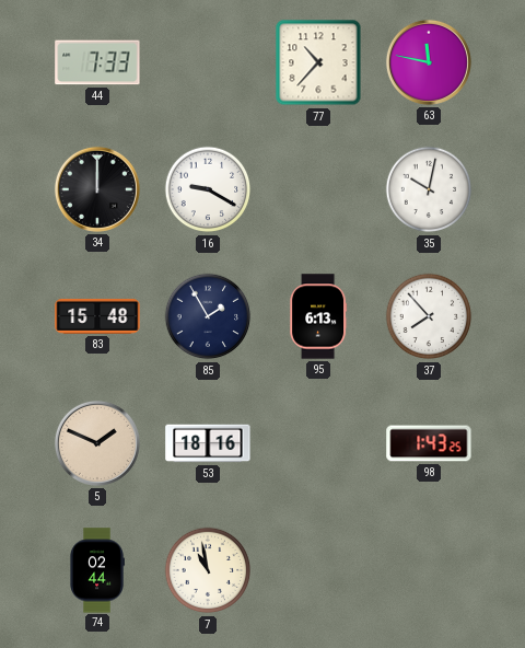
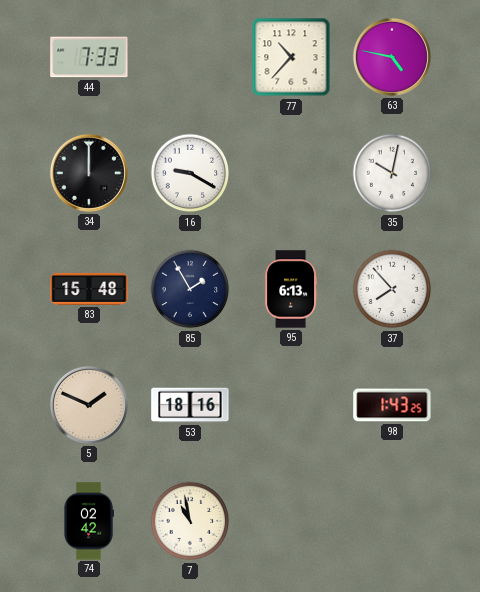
63: 11:47 -> 4:47
74: 02:44 -> 02:42
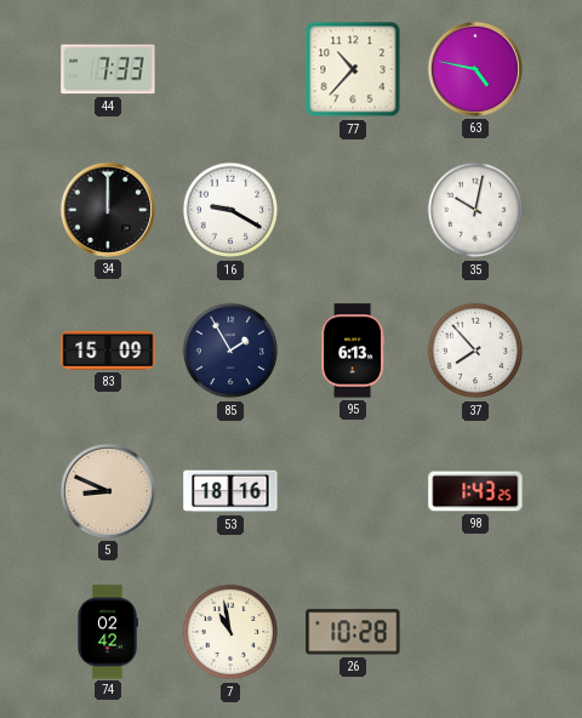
83: 15:48 -> 15:09
5: 1:49 -> 8:49
26: none -> 10:28
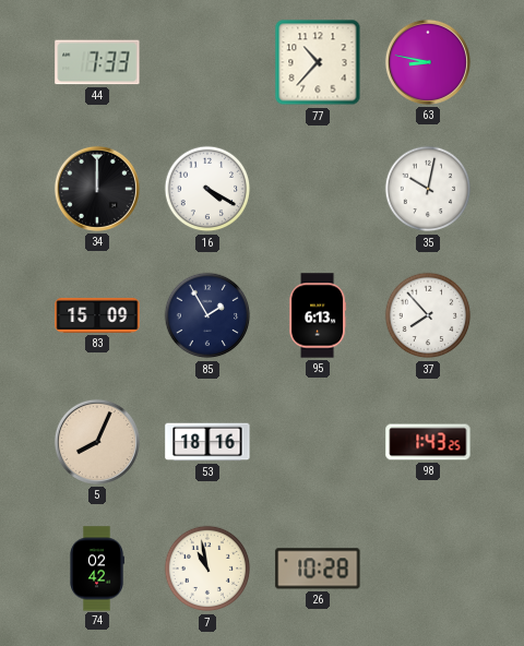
63: 4:47 -> 8:47
16: 9:20 -> 4:20
5: 8:49 -> 8:04
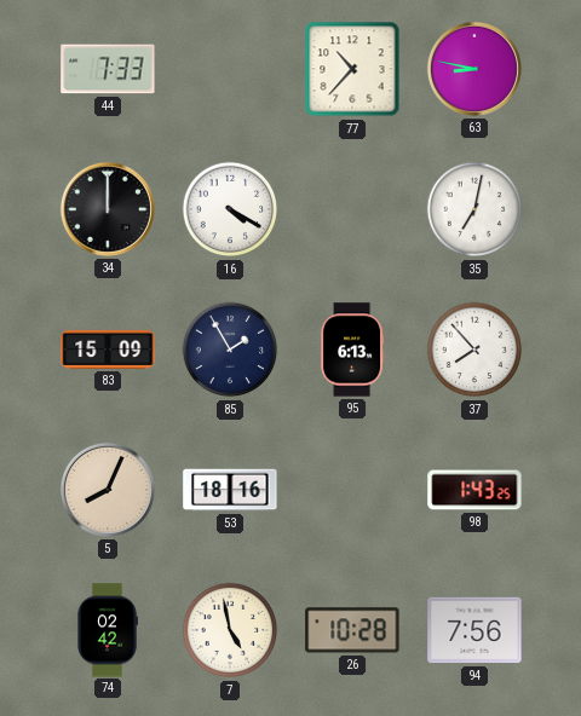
35: 10:02 -> 7:02
7: 10:58 -> 4:58
94: none -> 7:56
